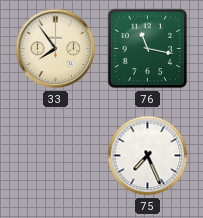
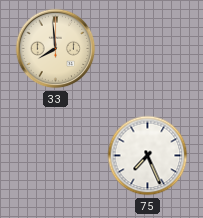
33: 7:54 -> 7:59
76: 11:17 -> none
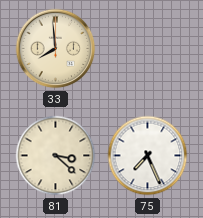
81: none -> 3:22
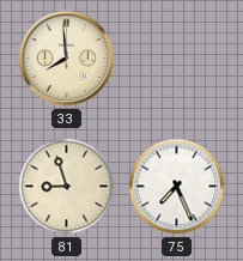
81: 3:22 -> 8:57
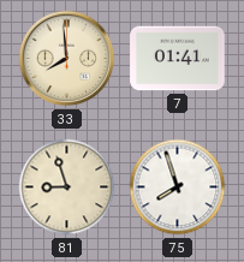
7: none -> 01:41
75: 7:26 -> 7:57
